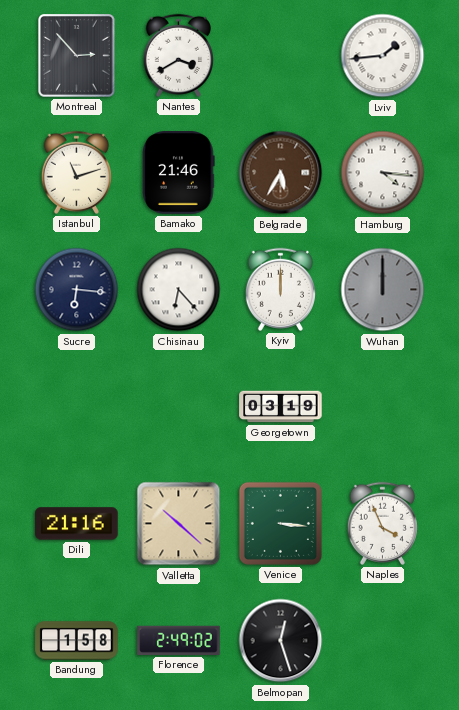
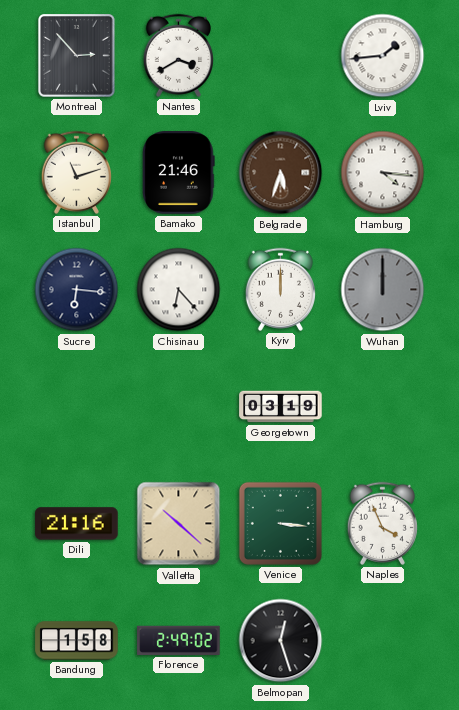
Belgrade: 5:35 -> 5:33
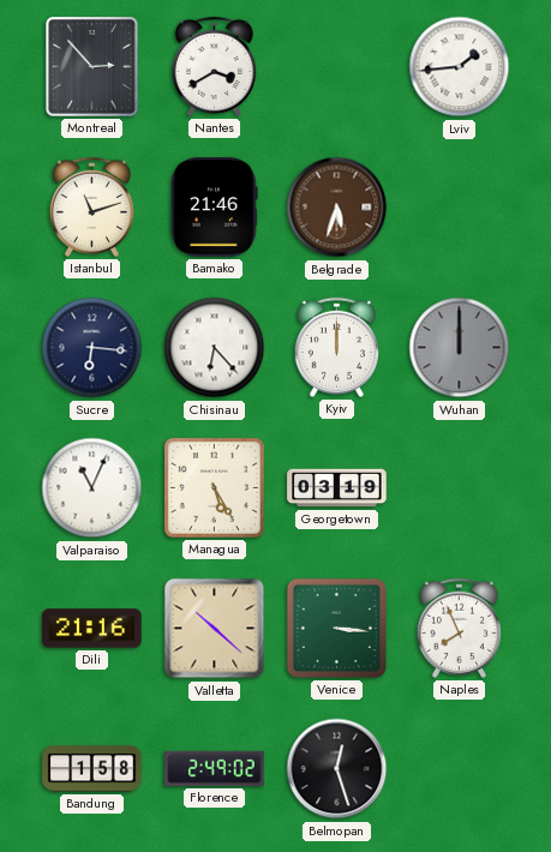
Hamburg: 4:16 -> none
Valparaiso: none -> 11:04
Managua: none -> 5:25
Naples: 3:56 -> 7:56
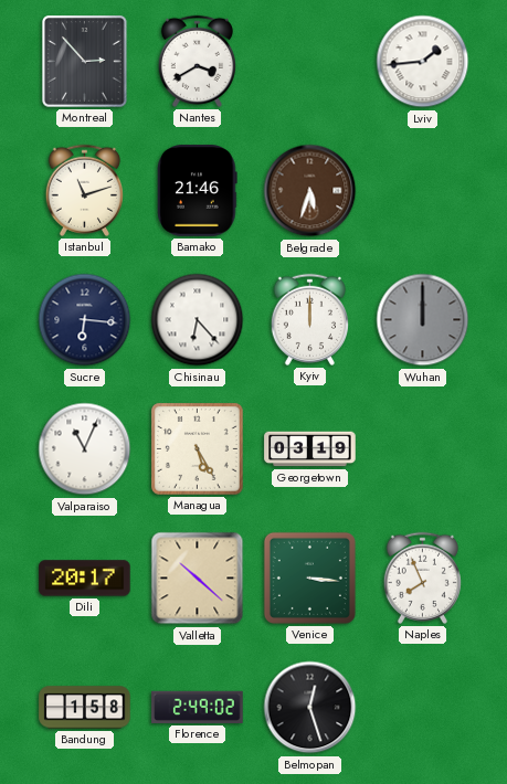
Dili: 21:16 -> 20:17
